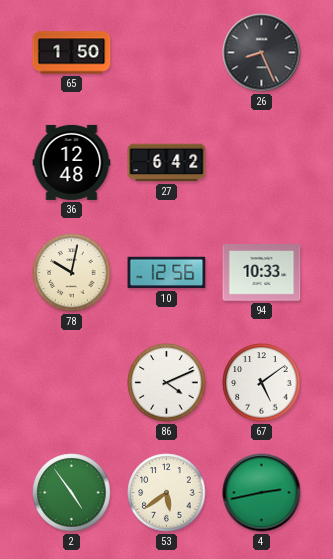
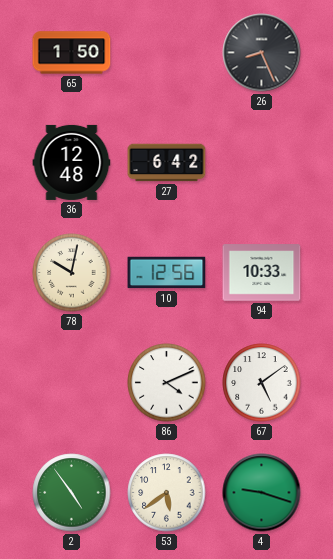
4: 2:43 -> 9:18
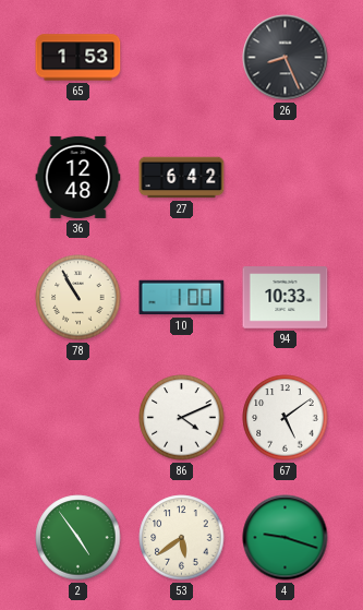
65: 1:50 -> 1:53
78: 10:02 -> 10:55
10: 12:56 -> 1:00
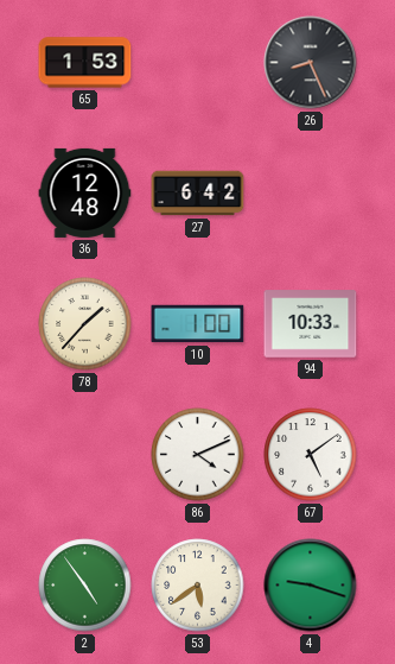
78: 10:55 -> 1:37
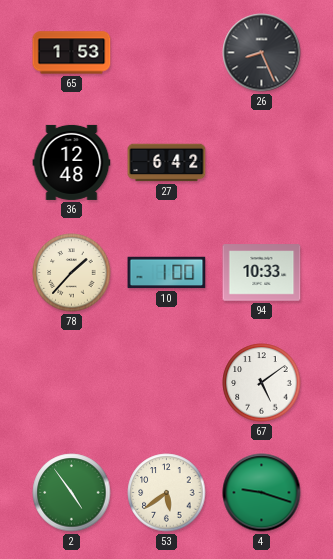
86: 4:11 -> none
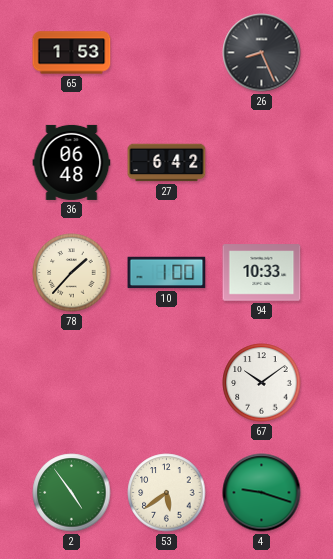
36: 12:48 -> 06:48
67: 5:09 -> 10:09
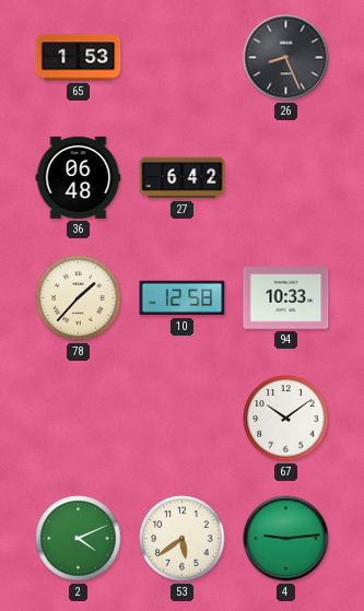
10: 1:00 -> 12:58
2: 4:54 -> 4:11
4: 9:18 -> 9:14
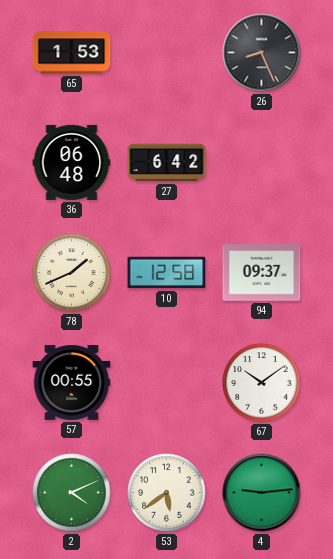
78: 1:37 -> 1:41
94: 10:33 -> 09:37
57: none -> 00:55
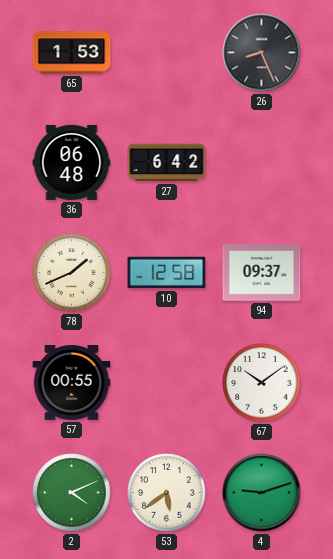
4: 9:14 -> 9:12
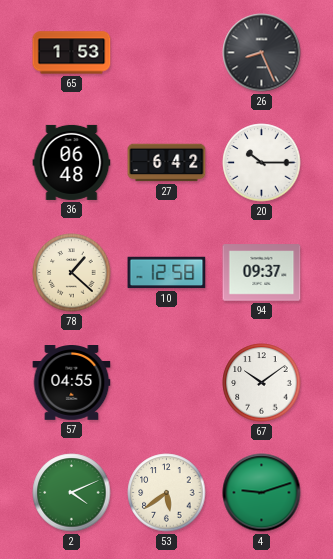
20: none -> 10:15
78: 1:41 -> 1:22
57: 00:55 -> 04:55
